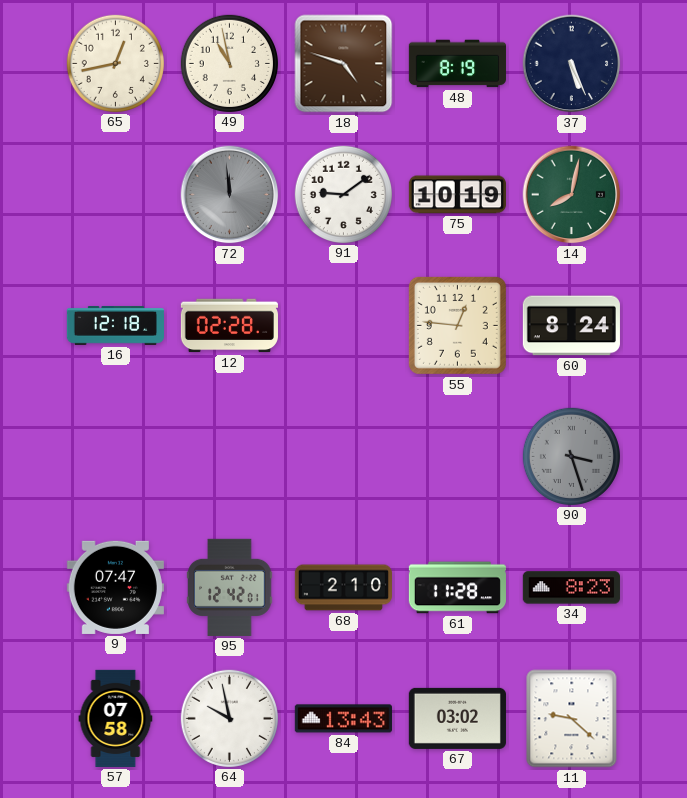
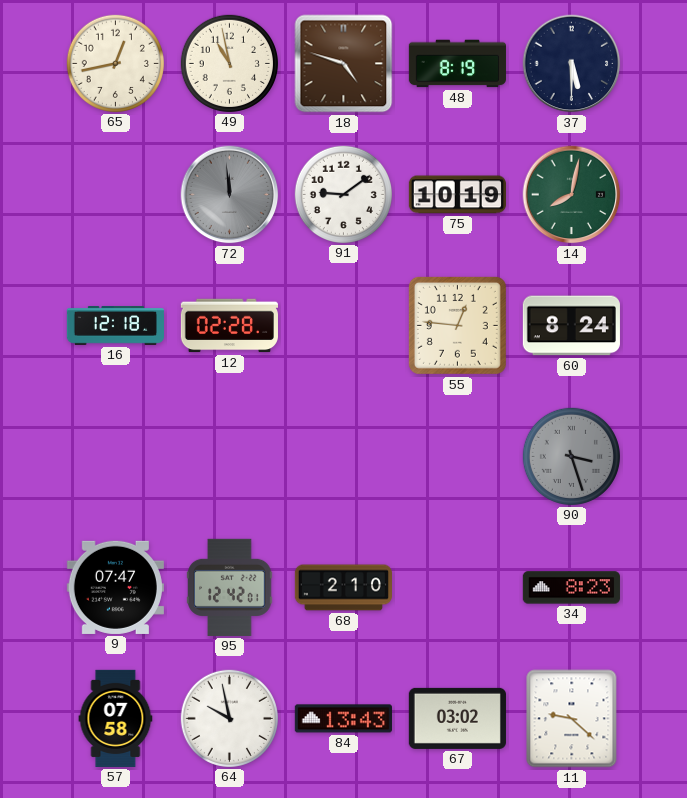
37: 5:26 -> 5:30
61: 11:28 -> none
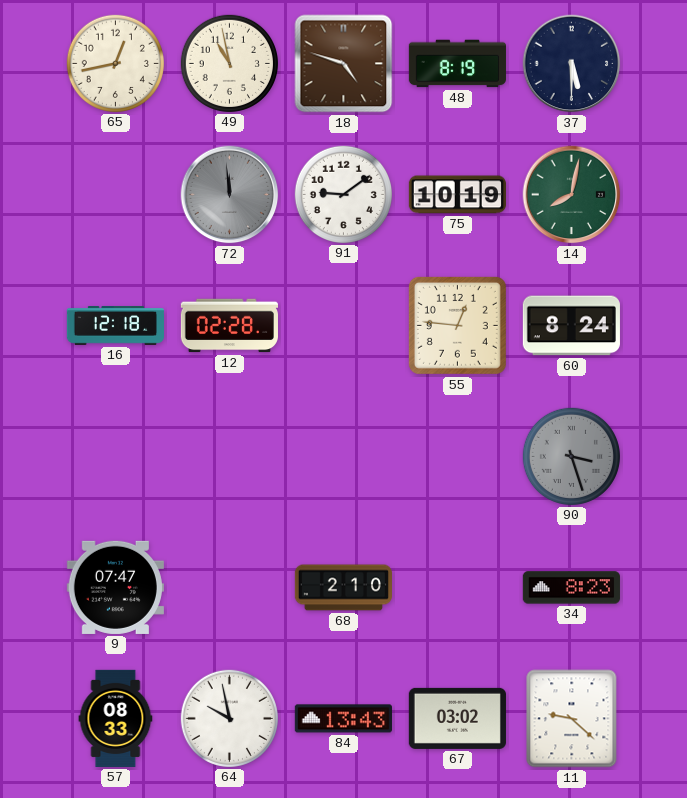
95: 12:42 -> none
57: 07:58 -> 08:33
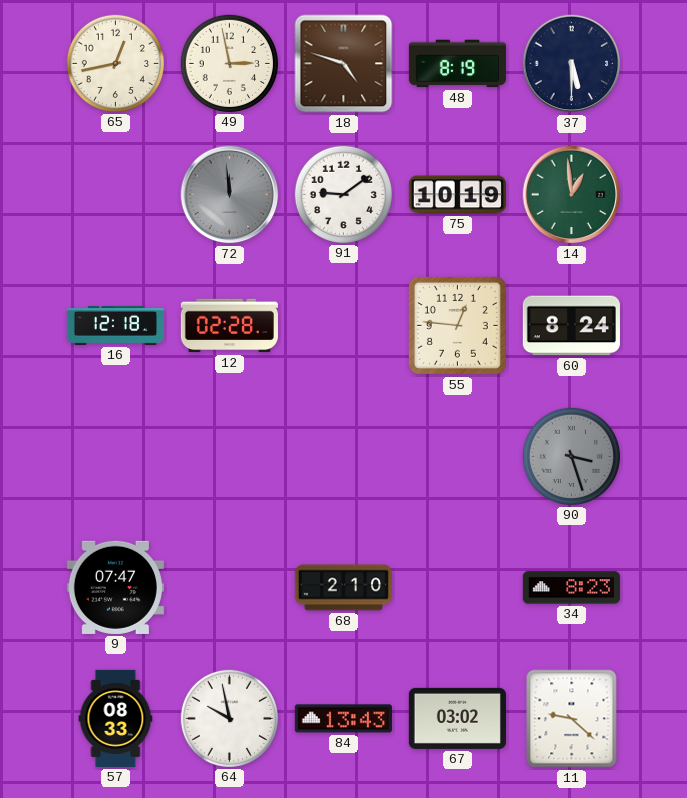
49: 10:58 -> 2:58
14: 8:02 -> 12:59
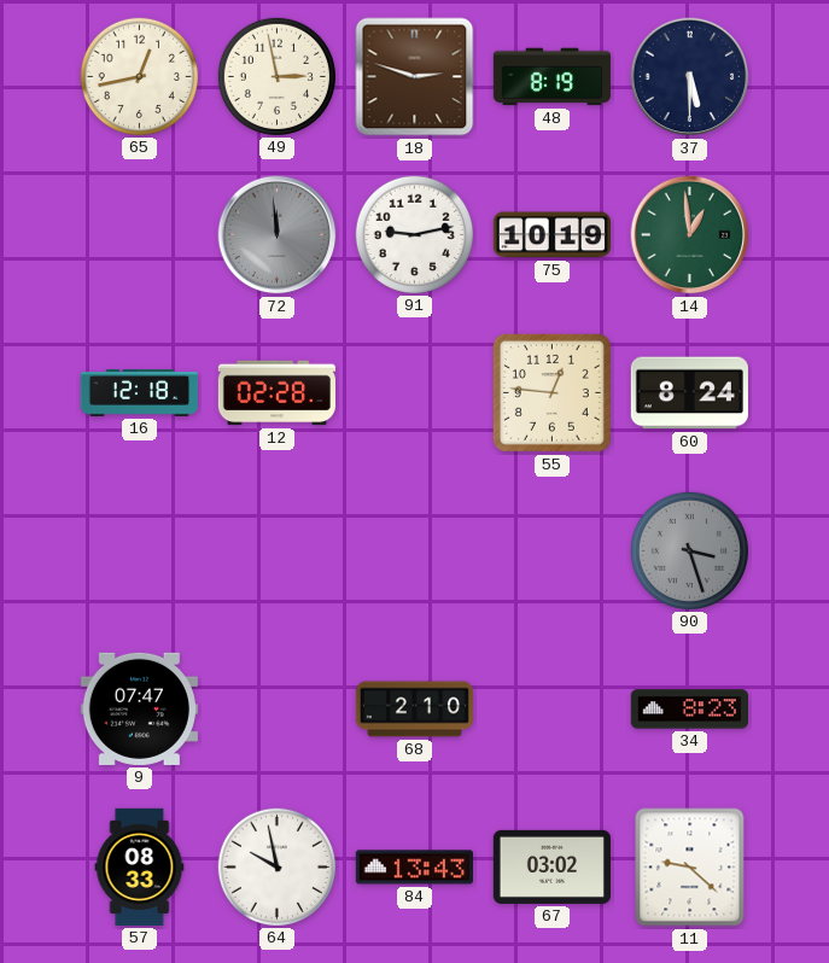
18: 4:48 -> 2:48
91: 9:09 -> 9:13
